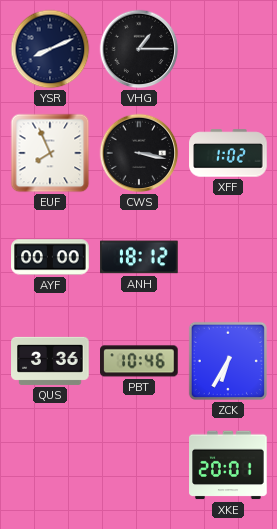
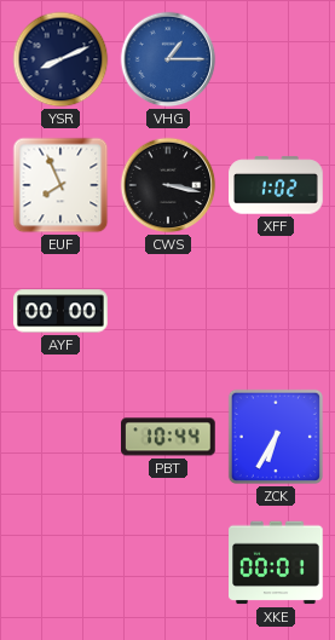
VHG dial: black -> blue
ANH: 18:12 -> none
QUS: 3:36 -> none
PBT: 10:46 -> 10:44
XKE: 20:01 -> 00:01
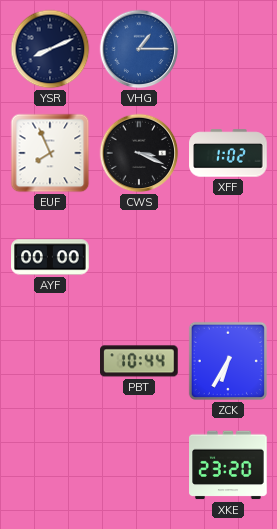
CWS: 3:17 -> 3:19
XKE: 00:01 -> 23:20
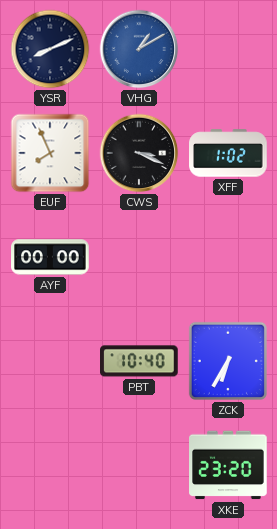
VHG: 1:15 -> 1:10
PBT: 10:44 -> 10:40
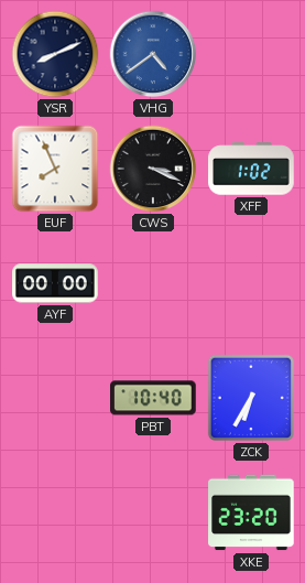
VHG: 1:10 -> 4:39
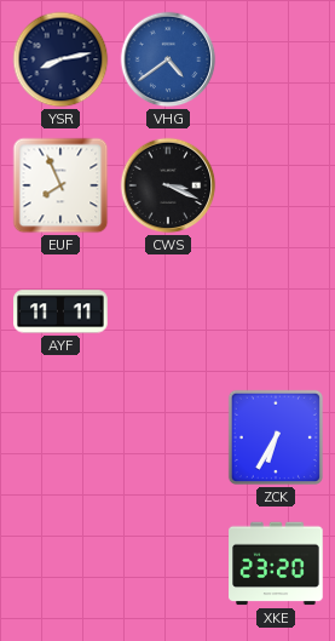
YSR: 8:11 -> 8:13
XFF: 1:02 -> none
AYF: 00:00 -> 11:11
PBT: 10:40 -> none
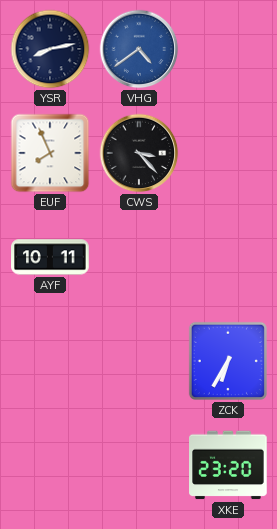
CWS: 3:19 -> 3:23
AYF: 11:11 -> 10:11
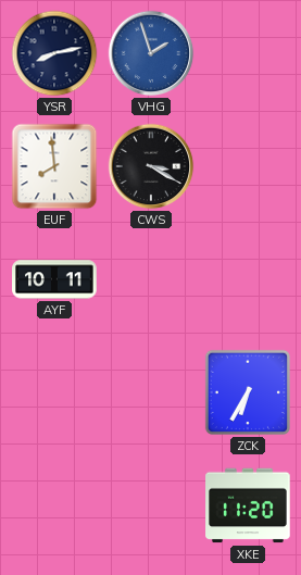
VHG: 4:39 -> 1:57
EUF: 7:56 -> 7:59
CWS: 3:23 -> 3:20
XKE: 23:20 -> 11:20
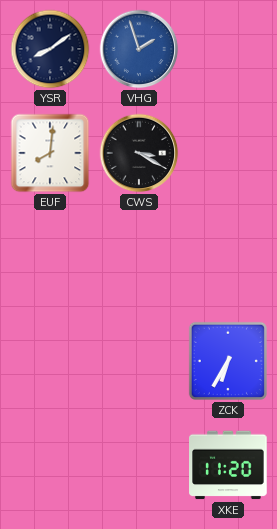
YSR: 8:13 -> 8:09
EUF: 7:59 -> 8:01
AYF: 10:11 -> none
